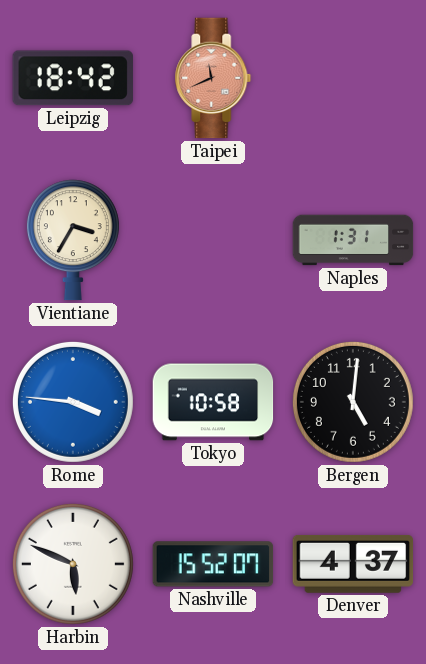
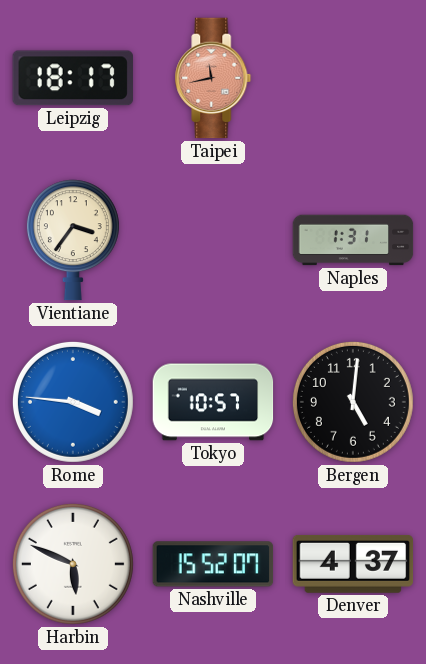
Leipzig: 18:42 -> 18:17
Taipei: 11:41 -> 11:43
Vientiane: 3:35 -> 3:36
Tokyo: 10:58 -> 10:57
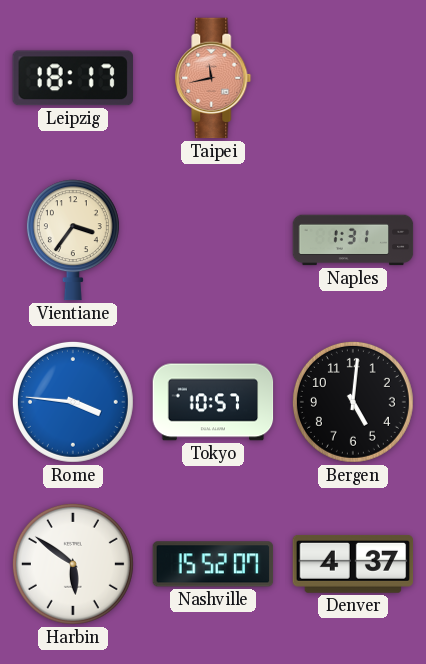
Harbin: 5:49 -> 5:51
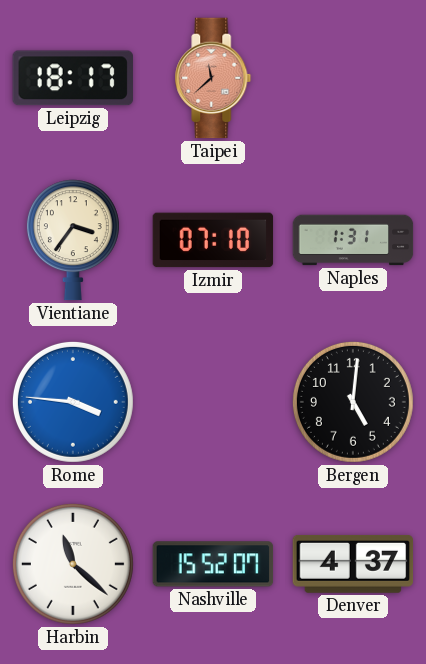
Taipei: 11:43 -> 11:38
Izmir: none -> 07:10
Tokyo: 10:57 -> none
Harbin: 5:51 -> 11:22
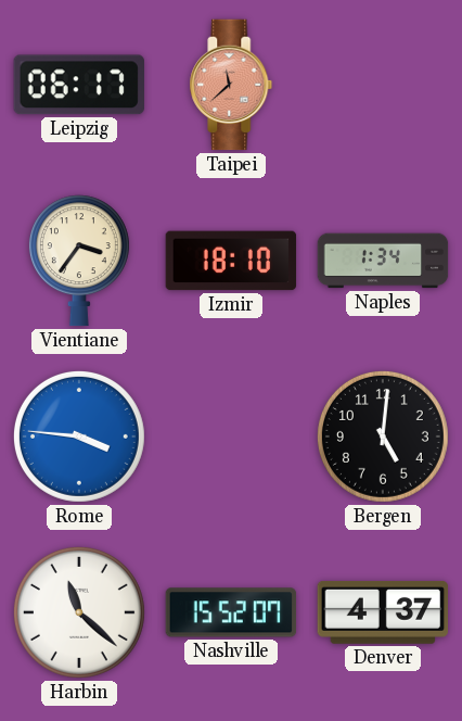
Leipzig: 18:17 -> 06:17
Izmir: 07:10 -> 18:10
Naples: 1:31 -> 1:34
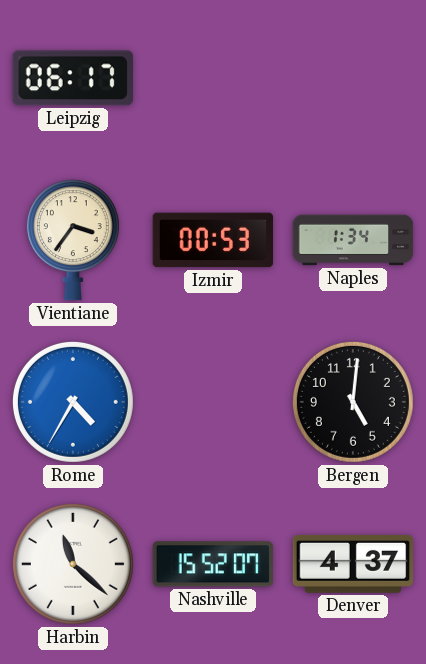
Taipei: 11:38 -> none
Izmir: 18:10 -> 00:53
Rome: 3:46 -> 4:35
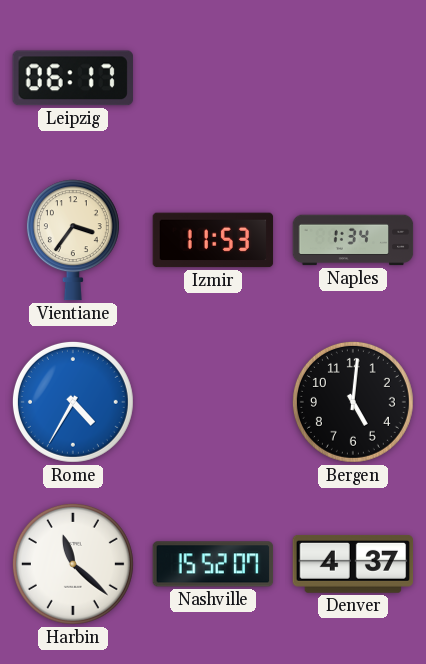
Izmir: 00:53 -> 11:53
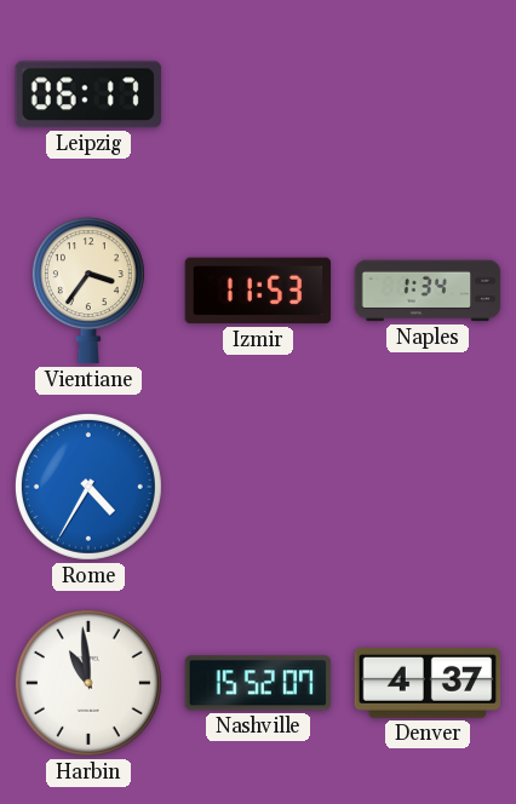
Bergen: 5:01 -> none
Harbin: 11:22 -> 10:59
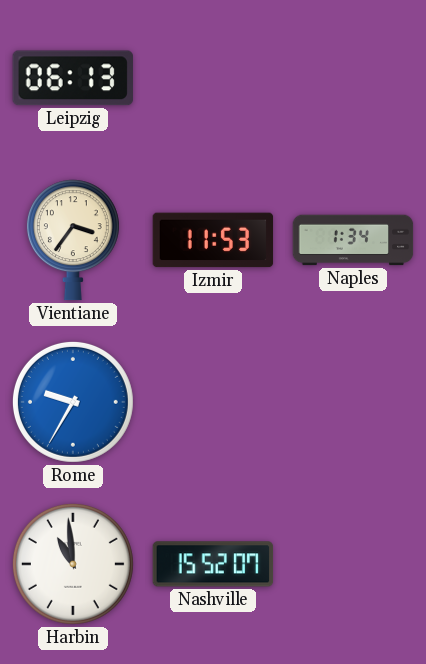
Leipzig: 06:17 -> 06:13
Rome: 4:35 -> 9:35
Denver: 4:37 -> none
